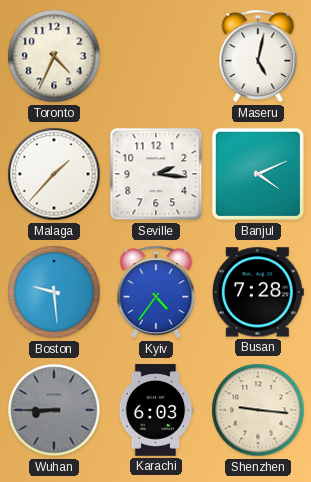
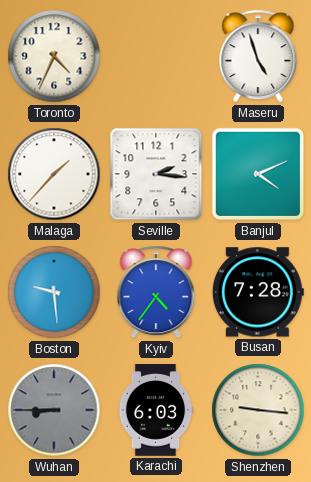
Maseru: 5:02 -> 4:57
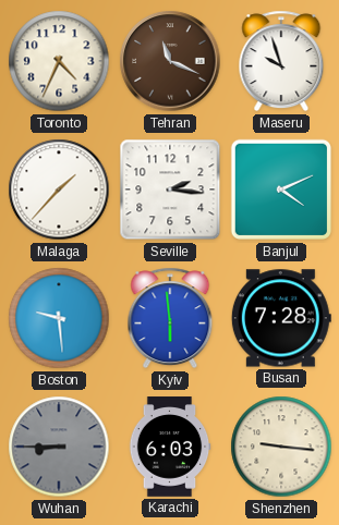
Tehran: none -> 11:19
Maseru: 4:57 -> 9:57
Kyiv: 4:36 -> 5:59
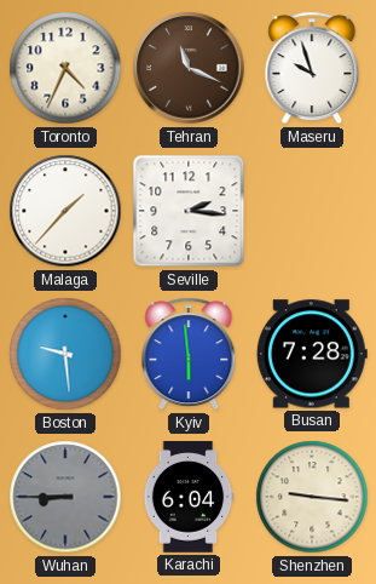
Banjul: 4:11 -> none
Karachi: 6:03 -> 6:04
